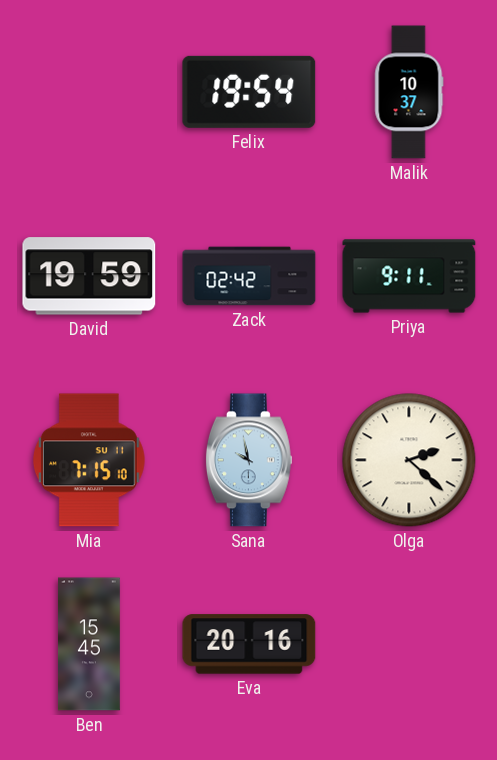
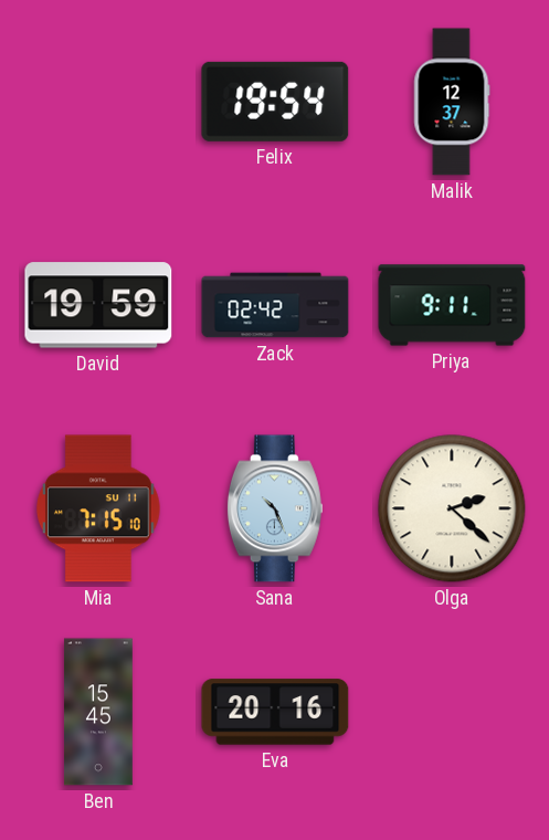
Malik: 10:37 -> 12:37
Sana: 9:58 -> 10:26
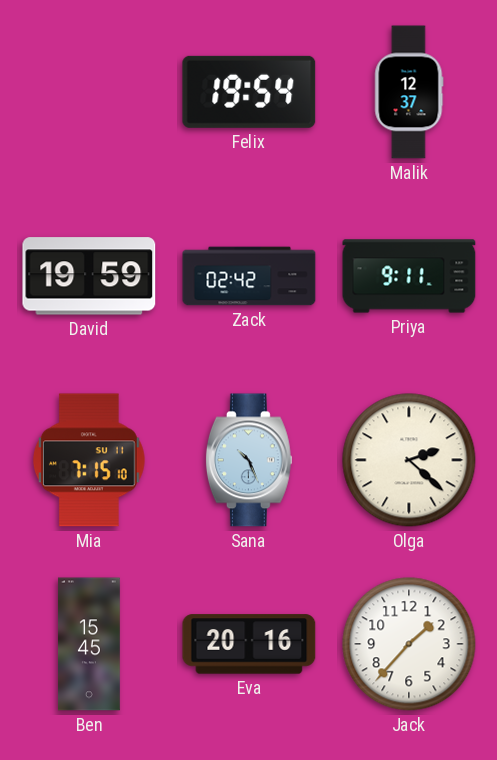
Jack: none -> 1:37
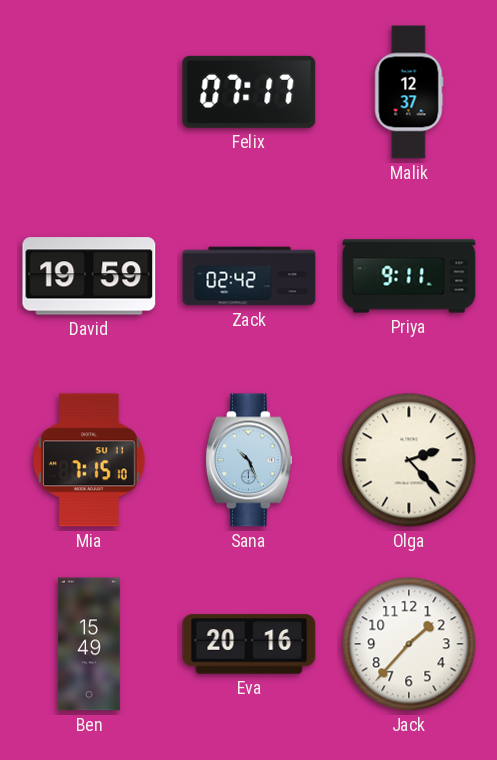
Felix: 19:54 -> 07:17
Olga: 2:22 -> 2:23
Ben: 15:45 -> 15:49
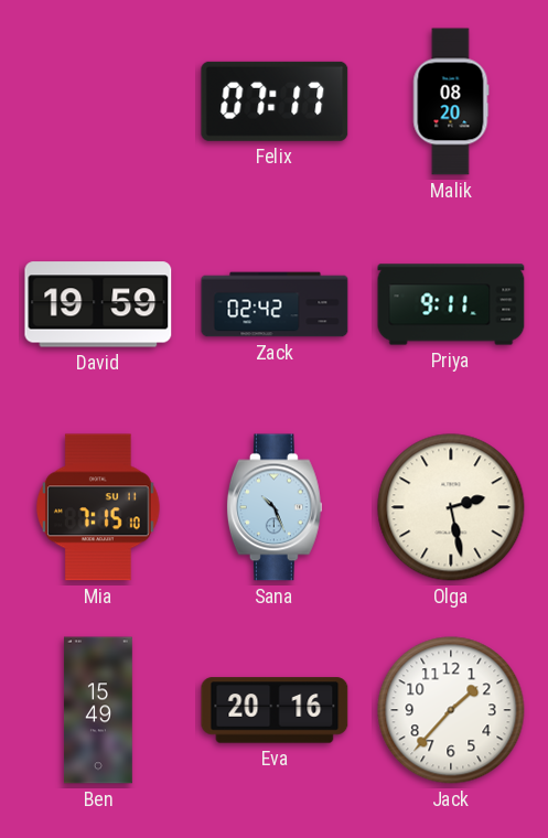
Malik: 12:37 -> 08:20
Olga: 2:23 -> 2:28
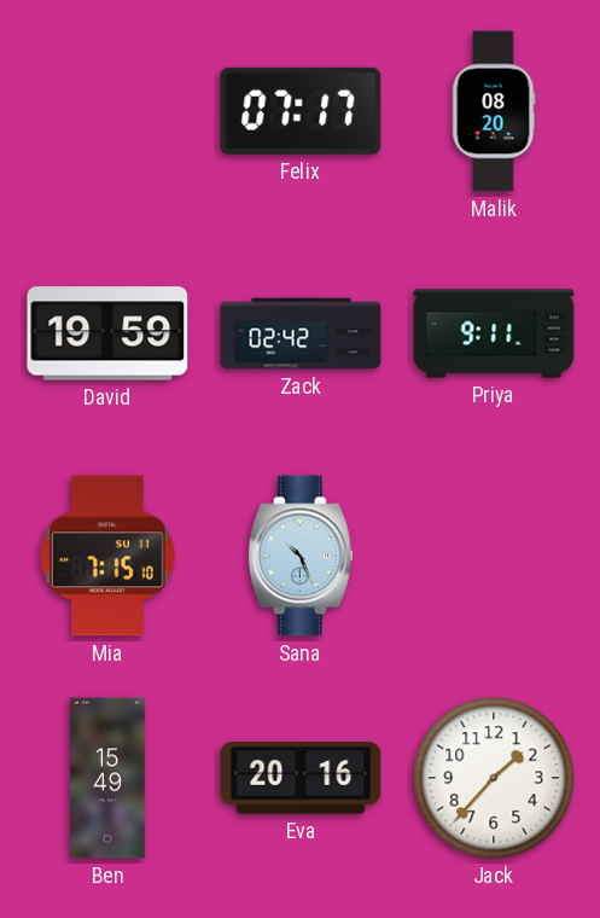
Olga: 2:28 -> none
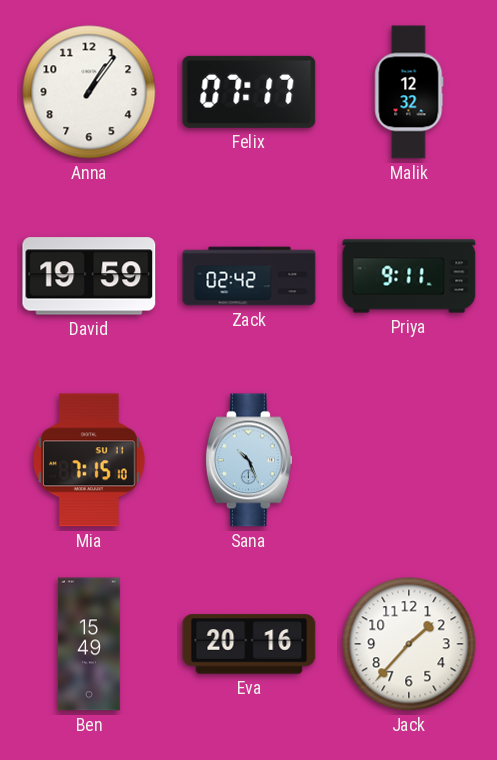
Anna: none -> 1:06
Malik: 08:20 -> 12:32
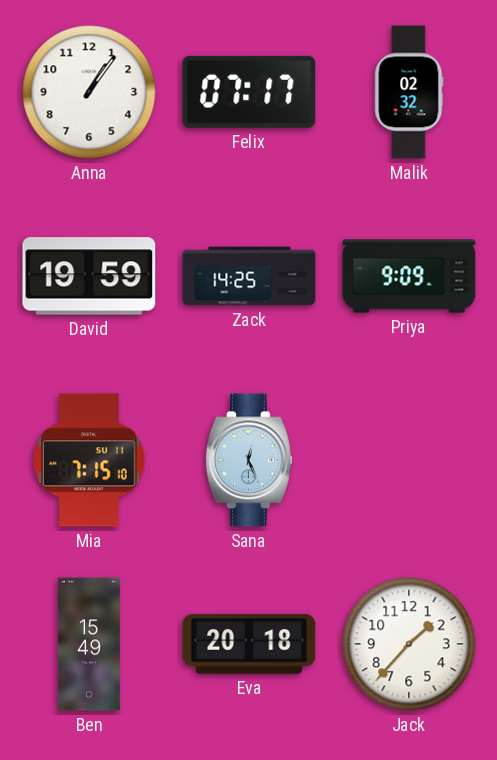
Malik: 12:32 -> 02:32
Zack: 02:42 -> 14:25
Priya: 9:11 -> 9:09
Sana: 10:26 -> 12:26
Eva: 20:16 -> 20:18
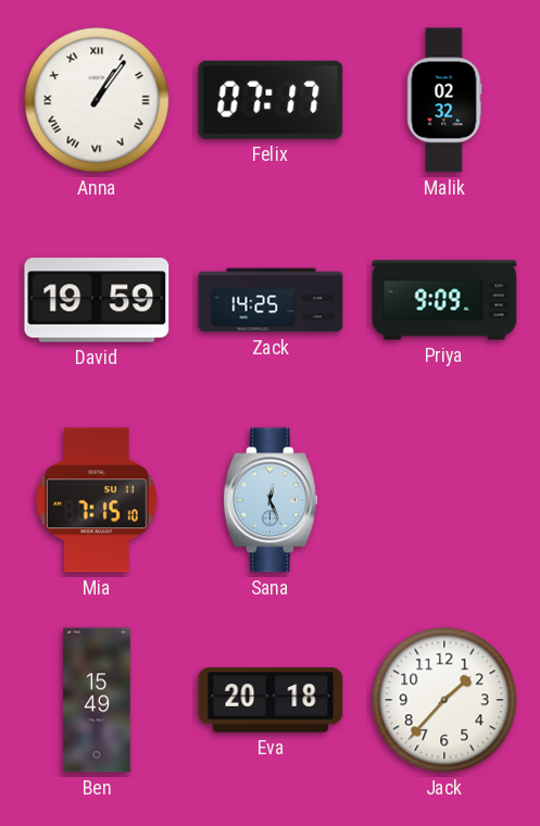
Anna numerals: Arabic -> Roman
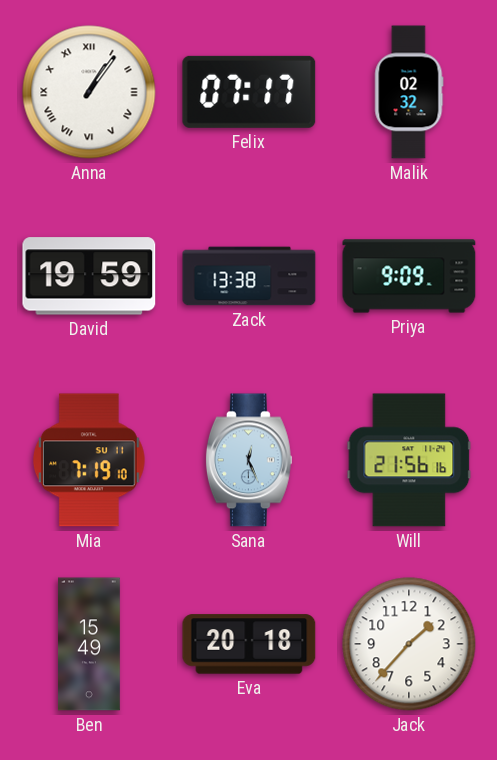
Zack: 14:25 -> 13:38
Mia: 7:15 -> 7:19
Will: none -> 21:56
